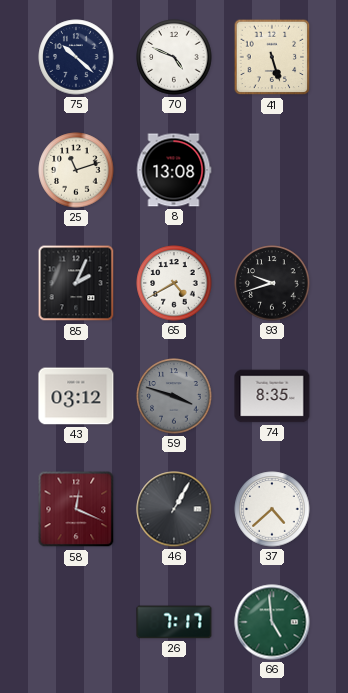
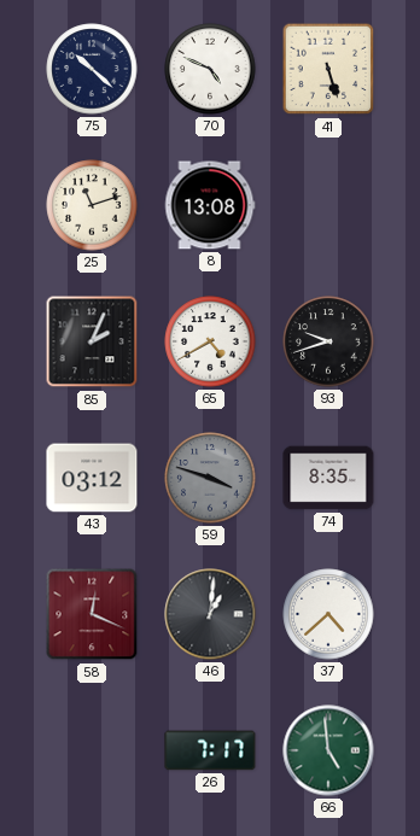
46: 1:05 -> 1:01
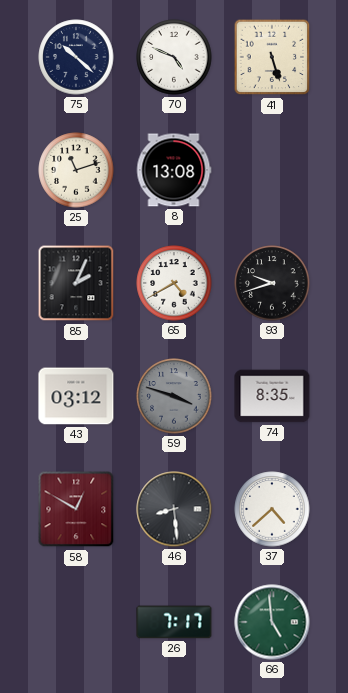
58: 12:19 -> 12:50
46: 1:01 -> 8:29
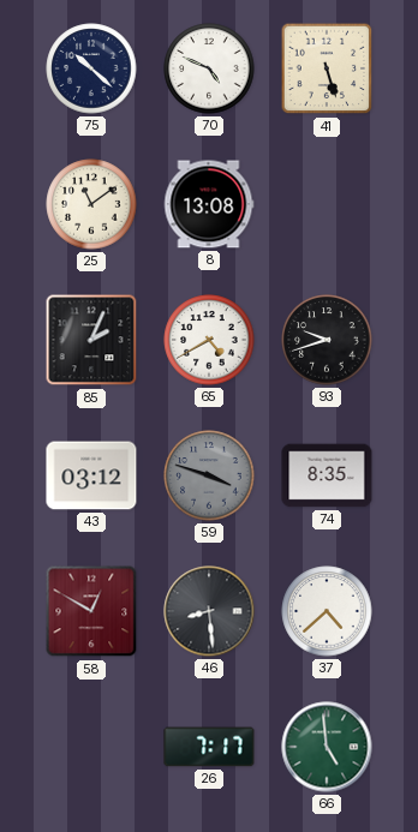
25: 11:12 -> 11:09
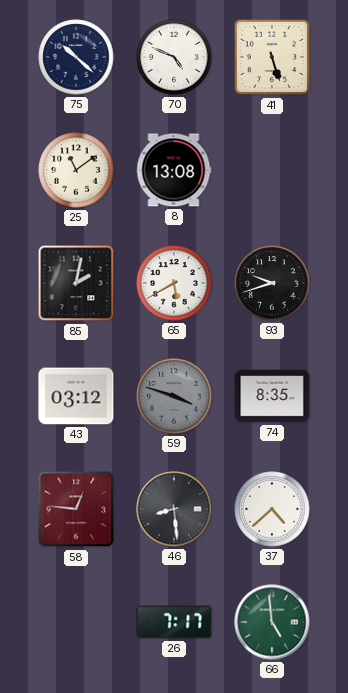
85: 2:04 -> 2:02
65: 4:40 -> 5:40
58: 12:50 -> 12:46
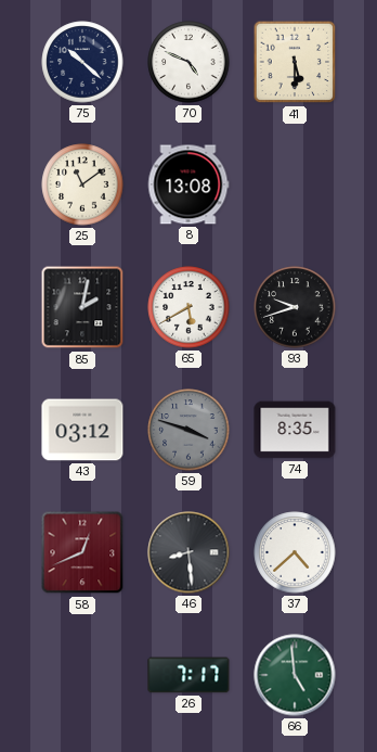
41: 5:27 -> 5:30
58: 12:46 -> 12:41
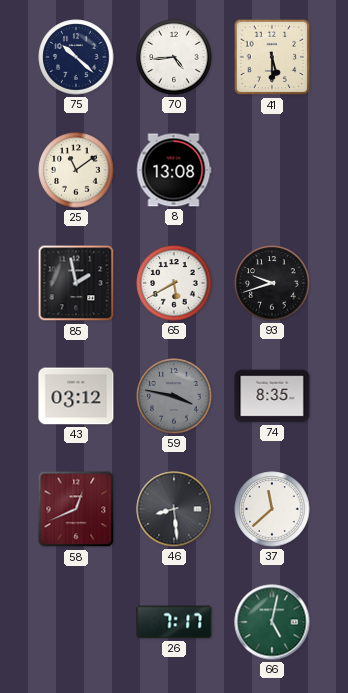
70: 4:49 -> 4:44
85: 2:02 -> 1:58
59: 3:48 -> 3:47
37: 4:38 -> 11:38
66: 4:59 -> 5:02
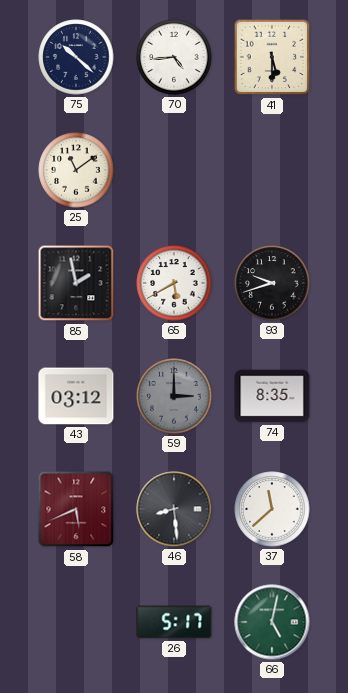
8: 13:08 -> none
59: 3:47 -> 3:00
58: 12:41 -> 5:41
26: 7:17 -> 5:17
